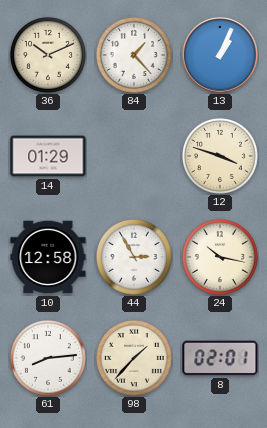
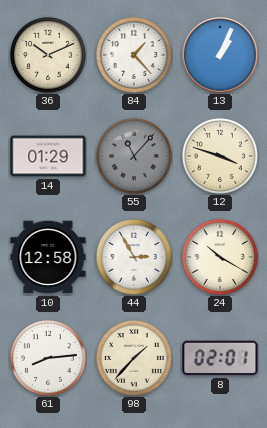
55: none -> 11:07
24: 10:17 -> 10:20
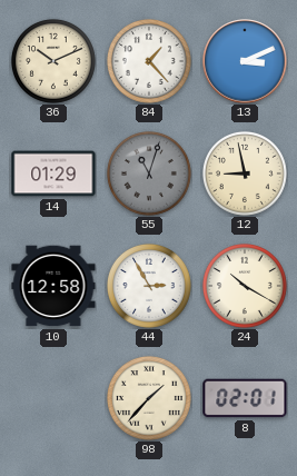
13: 1:04 -> 3:11
55: 11:07 -> 11:03
12: 3:48 -> 8:58
61: 8:14 -> none
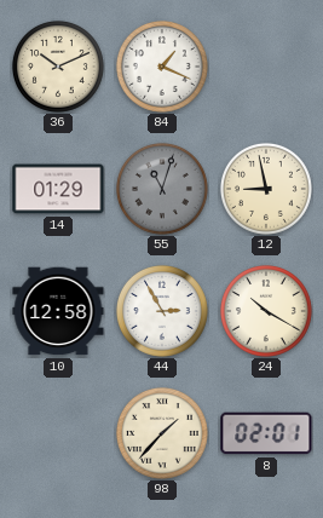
84: 1:23 -> 1:19
13: 3:11 -> none
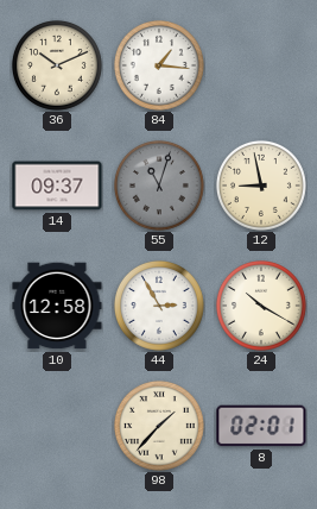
84: 1:19 -> 1:16
14: 01:29 -> 09:37
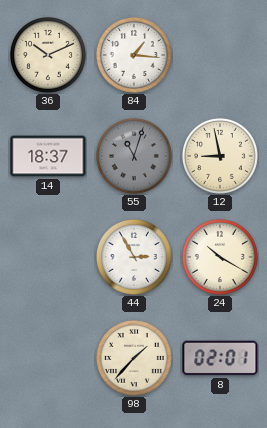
14: 09:37 -> 18:37
10: 12:58 -> none
